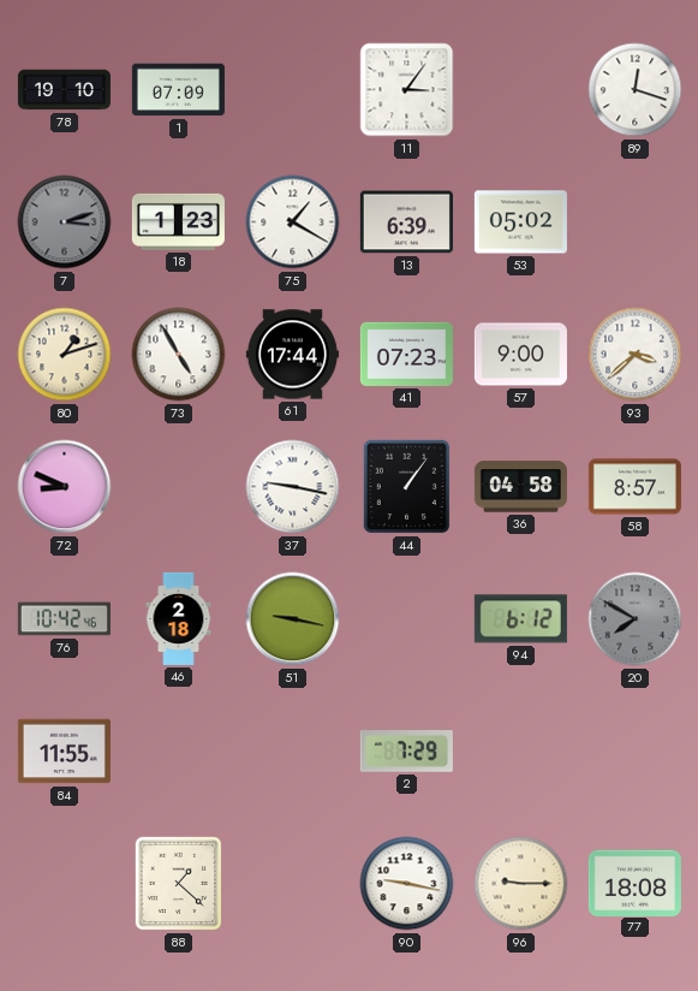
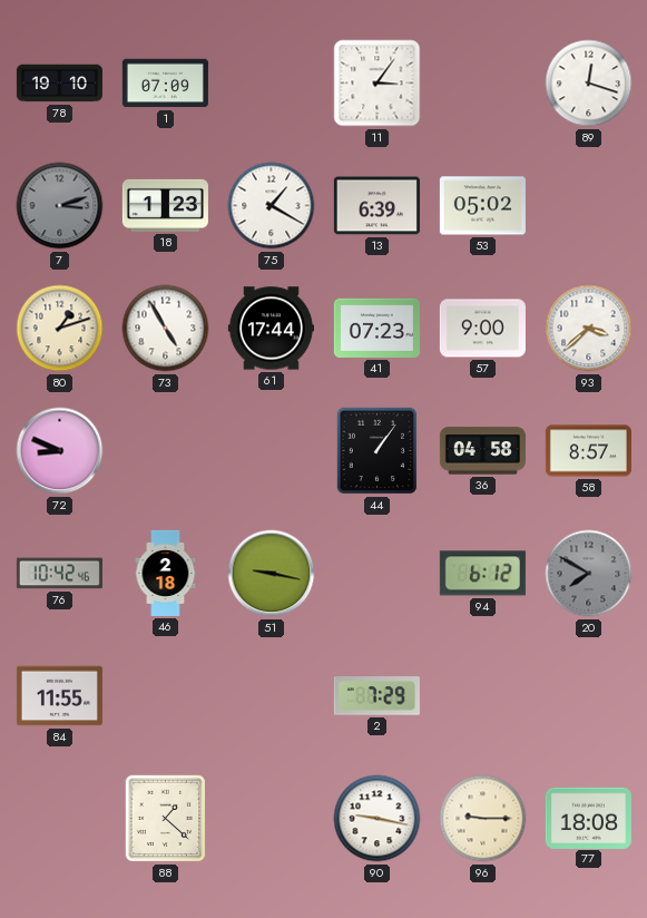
37: 9:17 -> none
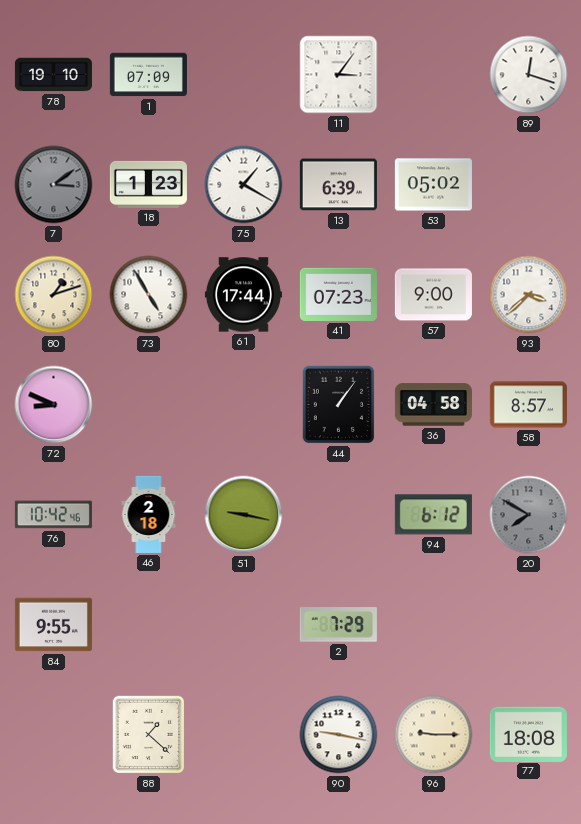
7: 3:12 -> 3:09
84: 11:55 -> 9:55
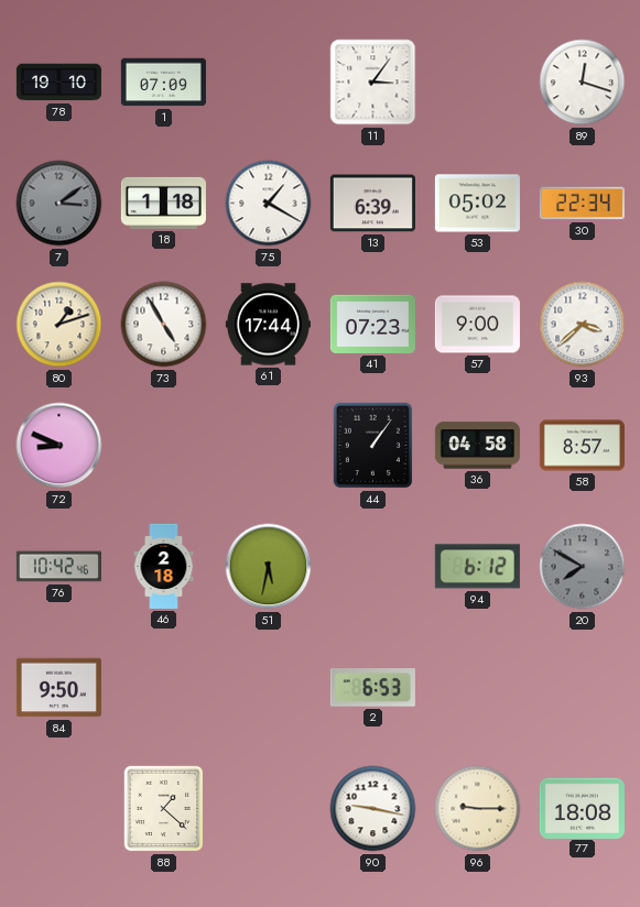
18: 1:23 -> 1:18
30: none -> 22:34
51: 9:17 -> 5:32
84: 9:55 -> 9:50
2: 7:29 -> 6:53
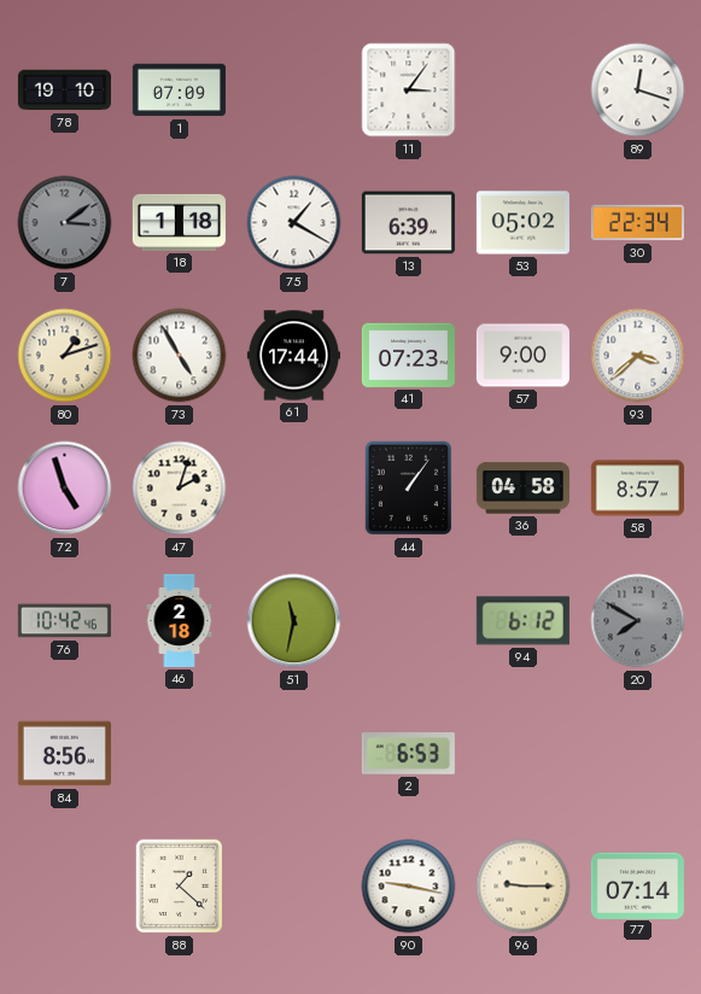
72: 8:49 -> 4:57
47: none -> 2:03
51: 5:32 -> 11:32
84: 9:50 -> 8:56
77: 18:08 -> 07:14
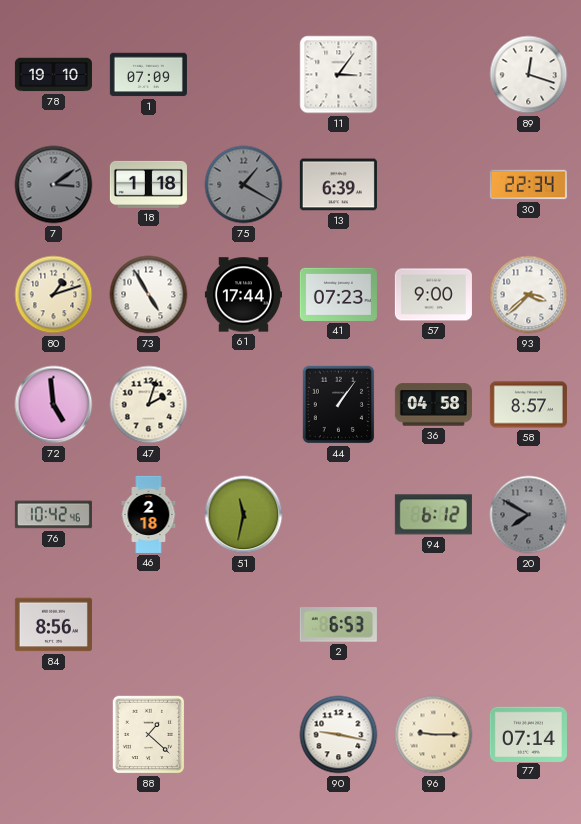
75 dial: white -> grey
53: 05:02 -> none
72: 4:57 -> 4:59
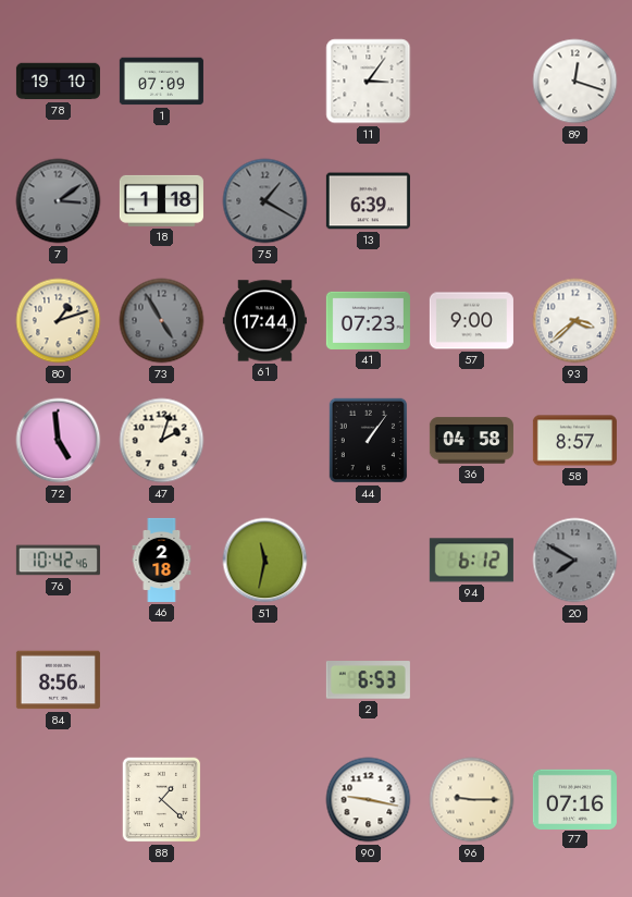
30: 22:34 -> none
73 dial: white -> grey
77: 07:14 -> 07:16
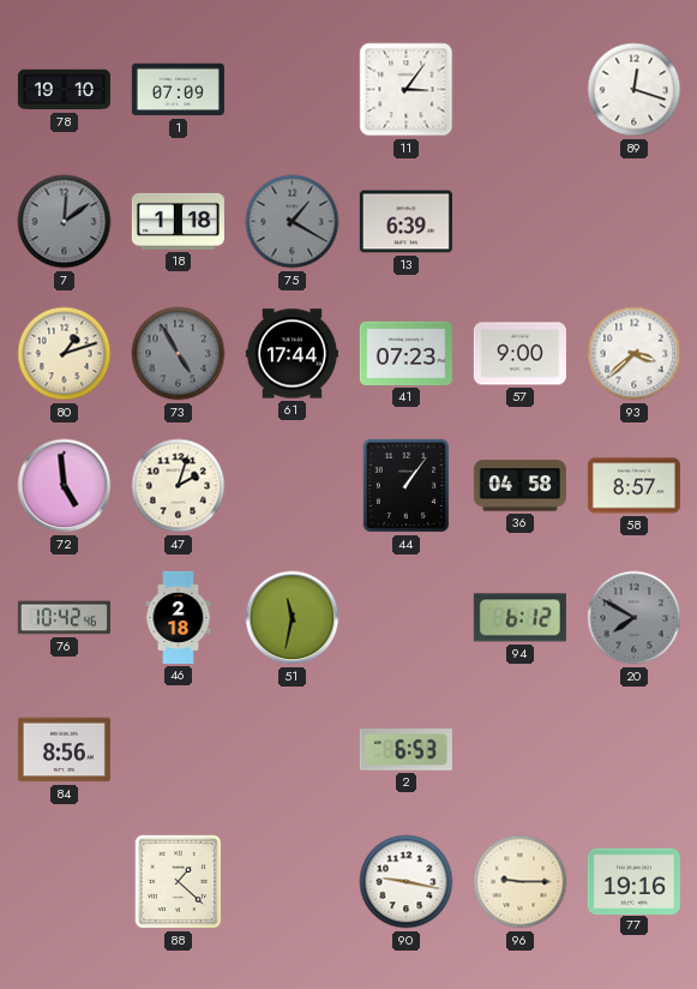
7: 3:09 -> 12:09
77: 07:16 -> 19:16
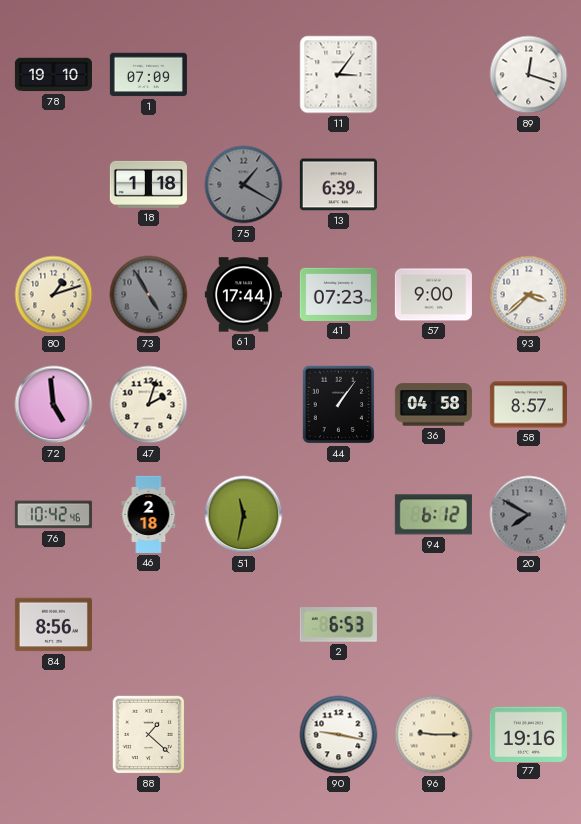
7: 12:09 -> none
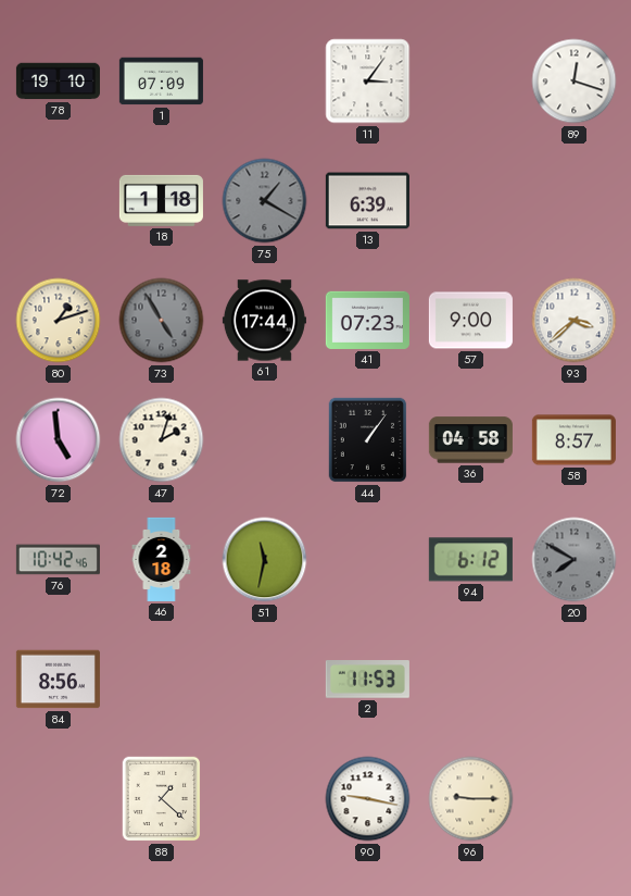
2: 6:53 -> 11:53
77: 19:16 -> none
